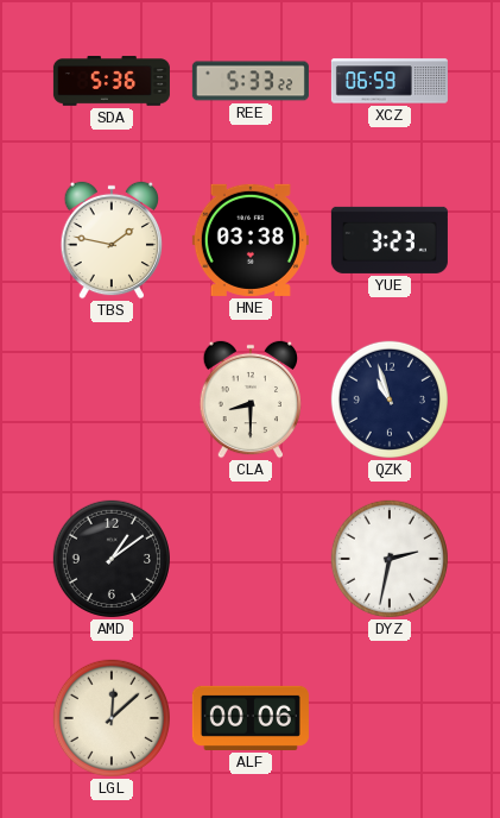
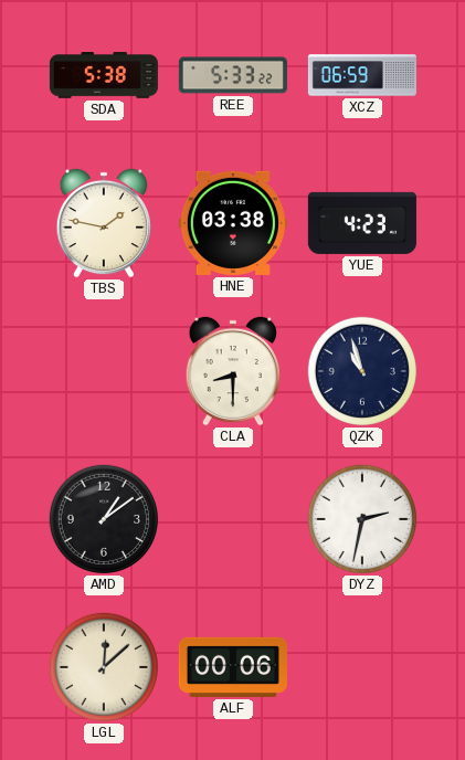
SDA: 5:36 -> 5:38
YUE: 3:23 -> 4:23
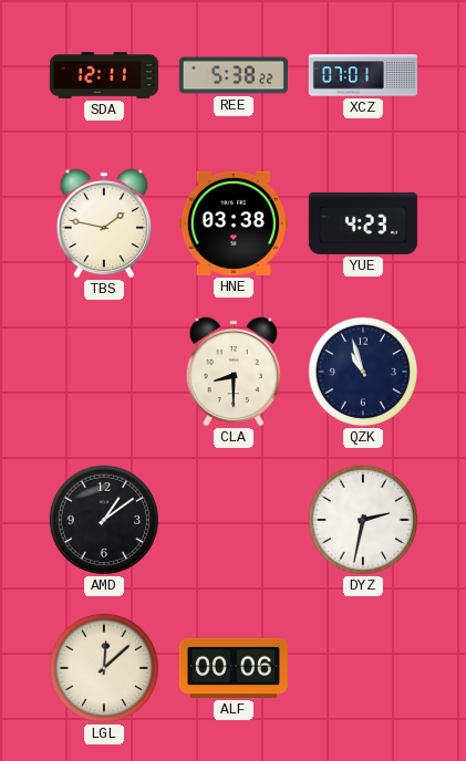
SDA: 5:38 -> 12:11
REE: 5:33 -> 5:38
XCZ: 06:59 -> 07:01
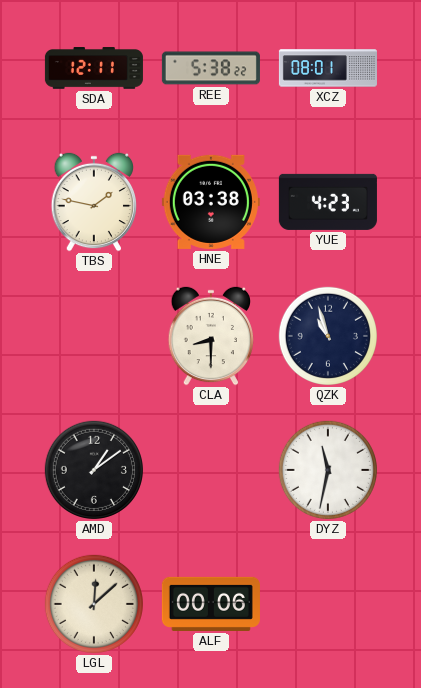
XCZ: 07:01 -> 08:01
DYZ: 2:32 -> 11:32
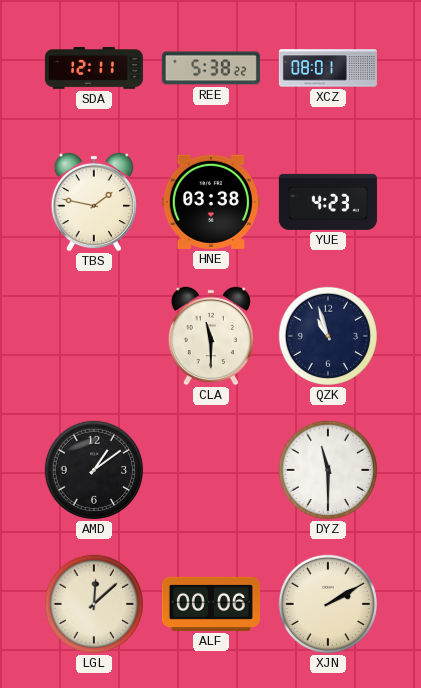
CLA: 8:30 -> 11:30
DYZ: 11:32 -> 11:30
XJN: none -> 2:10
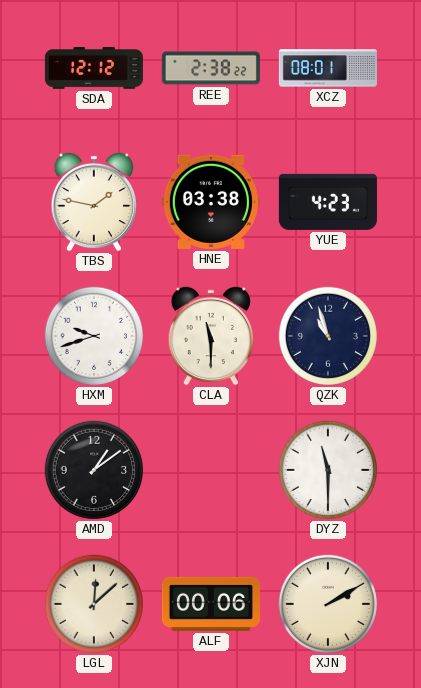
SDA: 12:11 -> 12:12
REE: 5:38 -> 2:38
HXM: none -> 9:42
